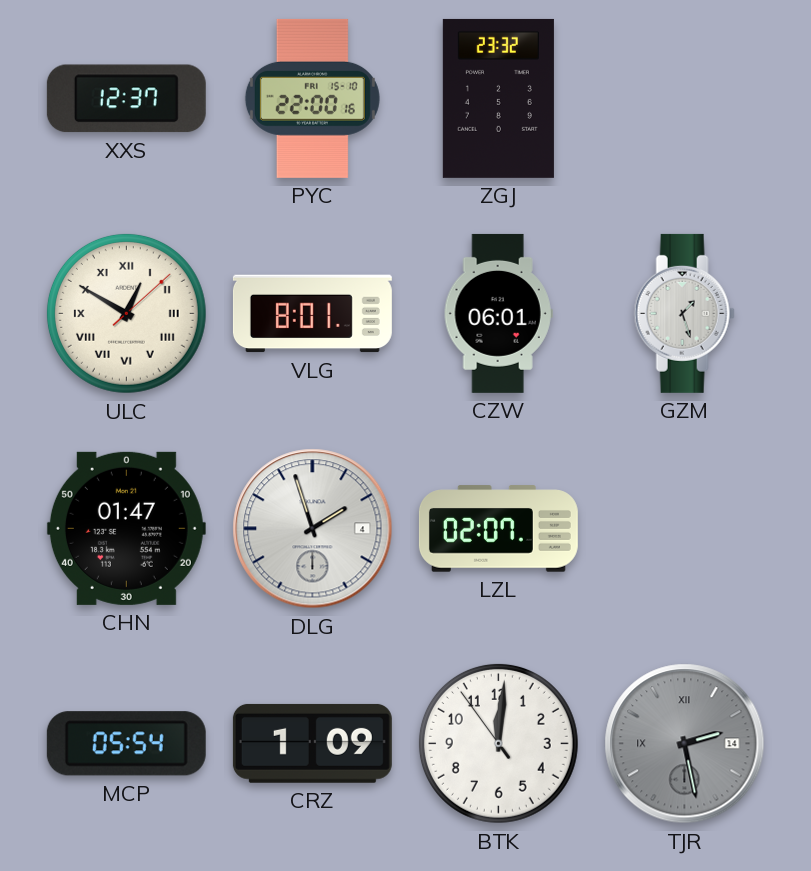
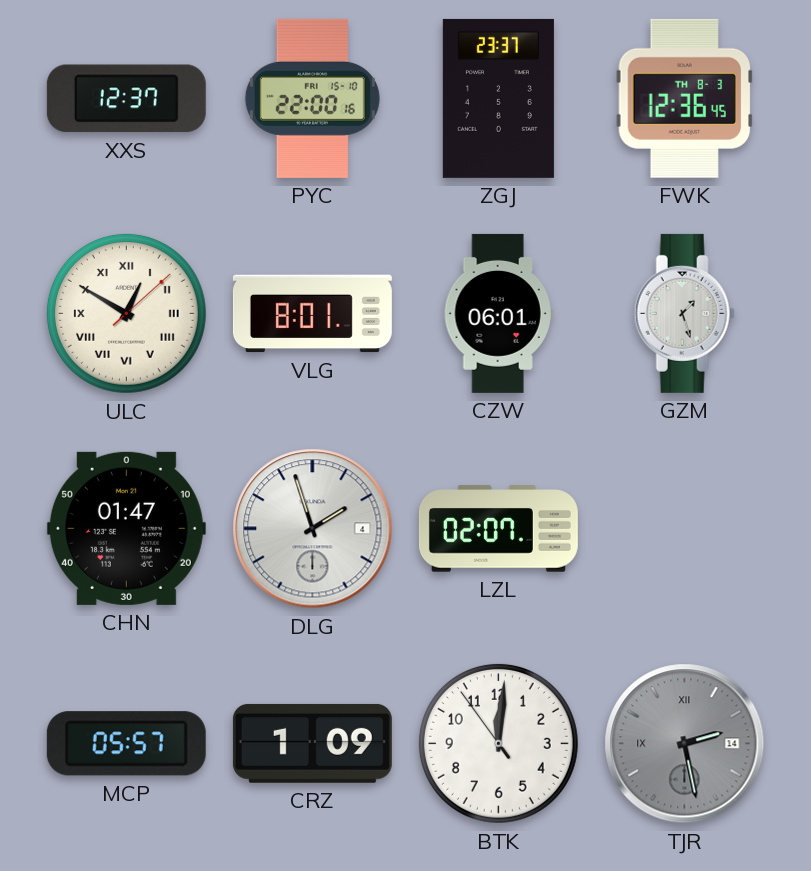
ZGJ: 23:32 -> 23:37
FWK: none -> 12:36
MCP: 05:54 -> 05:57
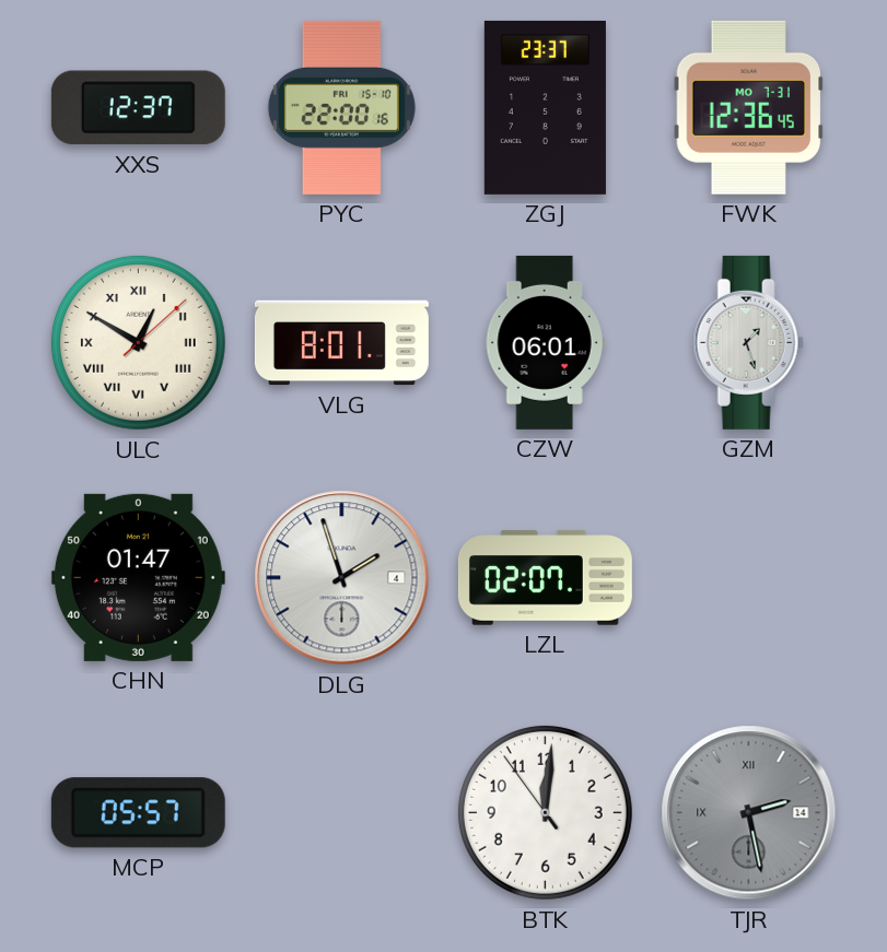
FWK date: TH 8-3 -> MO 7-31
CRZ: 1:09 -> none
